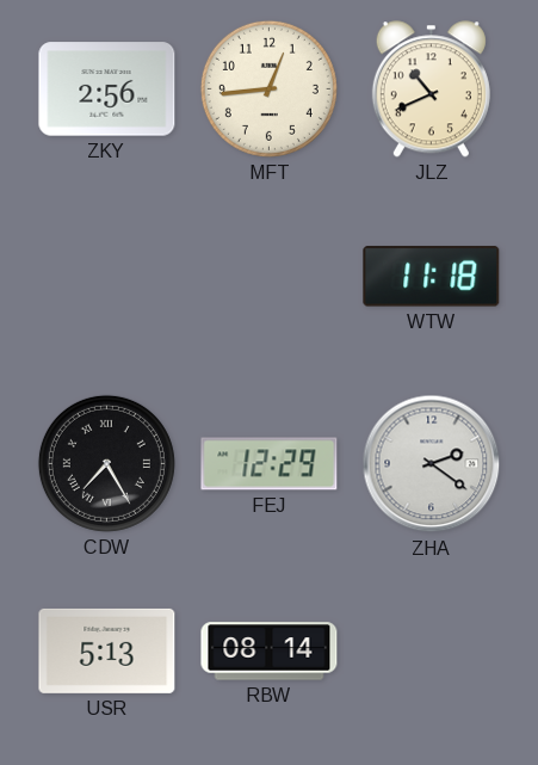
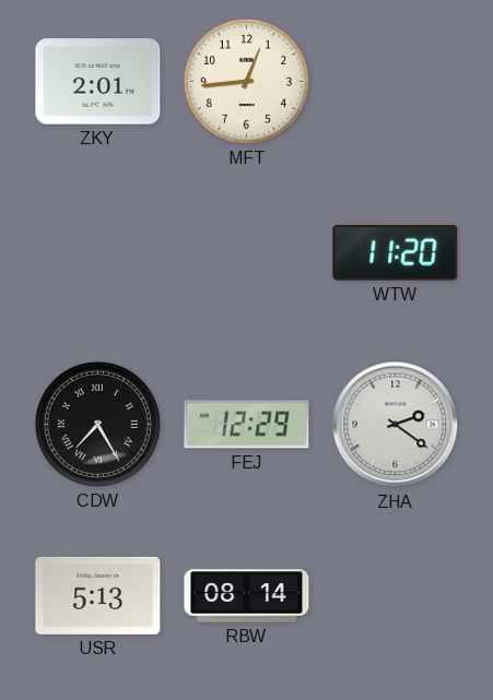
ZKY: 2:56 -> 2:01
JLZ: 10:41 -> none
WTW: 11:18 -> 11:20
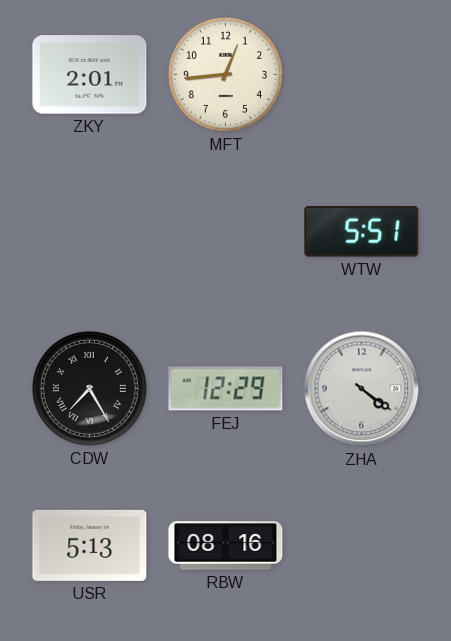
WTW: 11:20 -> 5:51
ZHA: 2:21 -> 4:21
RBW: 08:14 -> 08:16
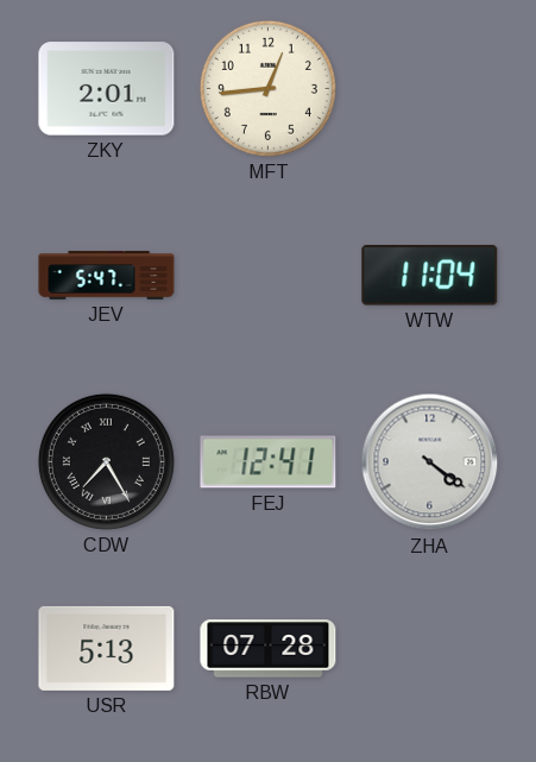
JEV: none -> 5:47
WTW: 5:51 -> 11:04
FEJ: 12:29 -> 12:41
RBW: 08:16 -> 07:28
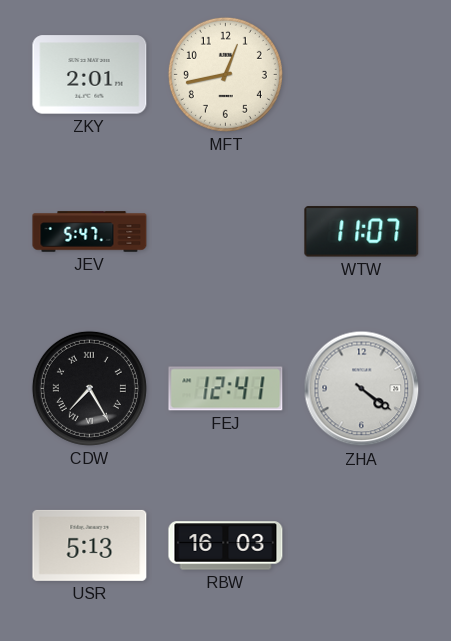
MFT: 12:44 -> 12:43
WTW: 11:04 -> 11:07
RBW: 07:28 -> 16:03
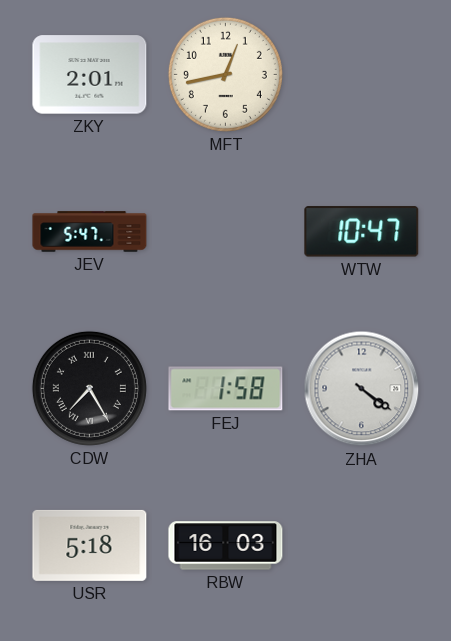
WTW: 11:07 -> 10:47
FEJ: 12:41 -> 1:58
USR: 5:13 -> 5:18
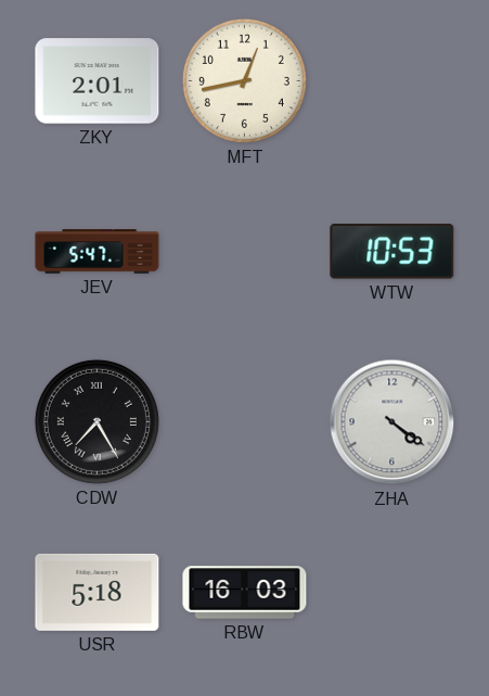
WTW: 10:47 -> 10:53
FEJ: 1:58 -> none
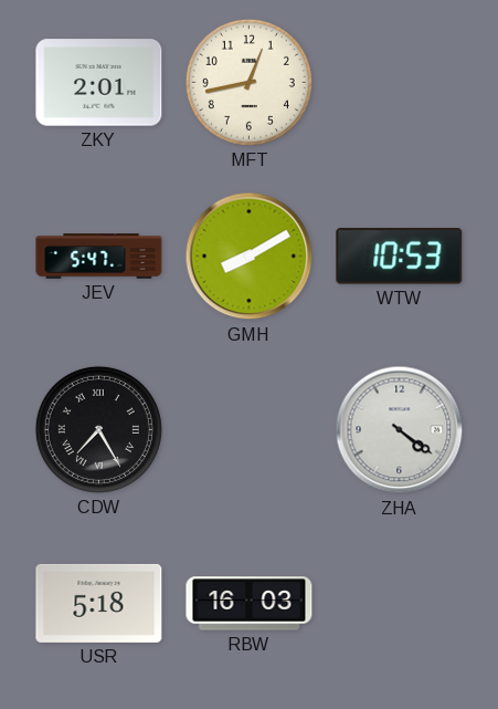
GMH: none -> 8:10
